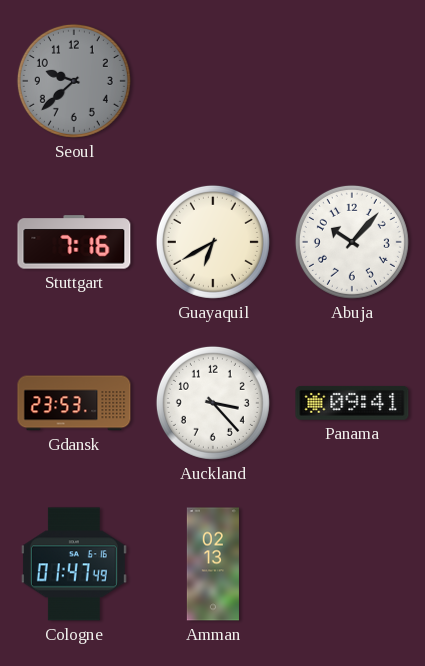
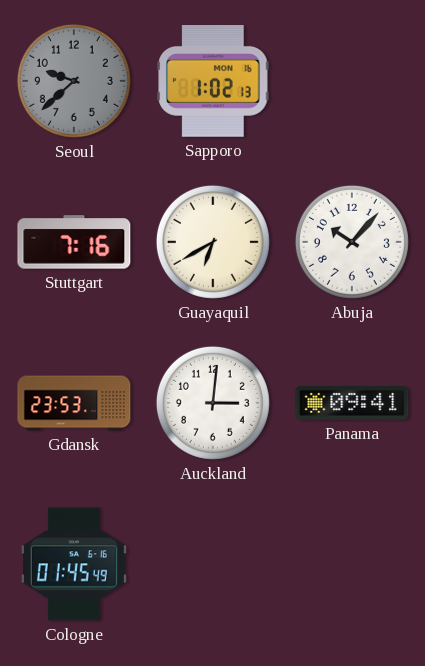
Sapporo: none -> 1:02
Auckland: 3:23 -> 3:01
Cologne: 01:47 -> 01:45
Amman: 02:13 -> none
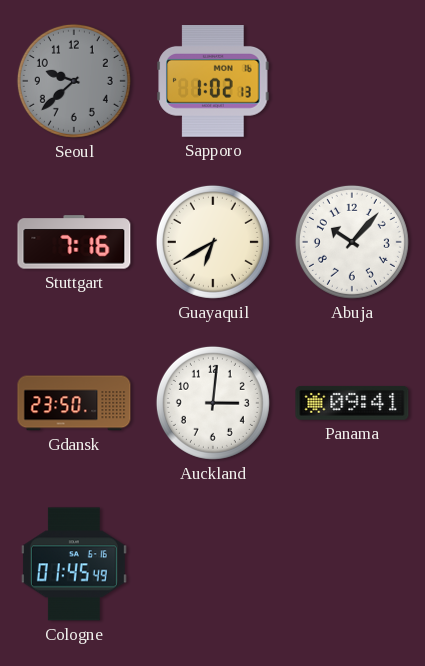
Gdansk: 23:53 -> 23:50
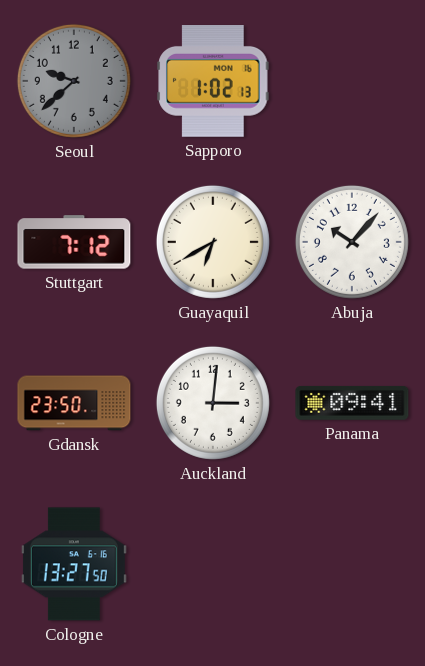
Stuttgart: 7:16 -> 7:12
Cologne: 01:45 -> 13:27
